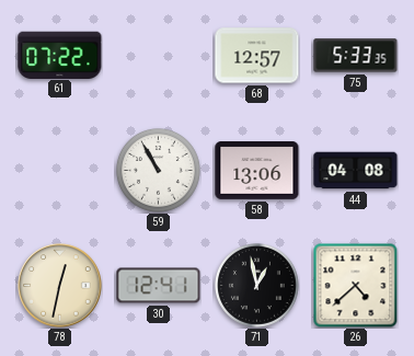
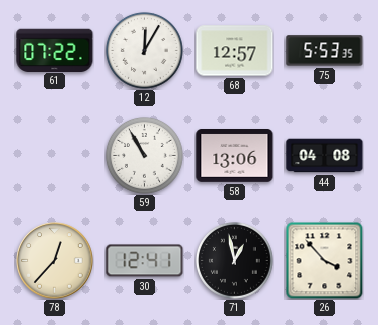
12: none -> 12:05
75: 5:33 -> 5:53
78: 12:32 -> 12:37
26: 4:38 -> 3:53
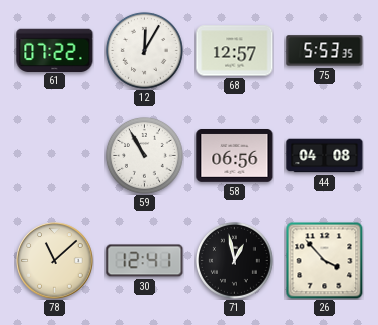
58: 13:06 -> 06:56
78: 12:37 -> 11:08
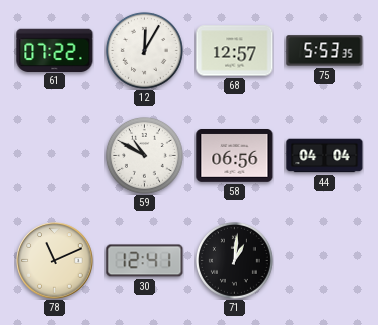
59: 10:55 -> 10:50
44: 04:08 -> 04:04
78: 11:08 -> 11:11
71: 12:58 -> 1:01
26: 3:53 -> none
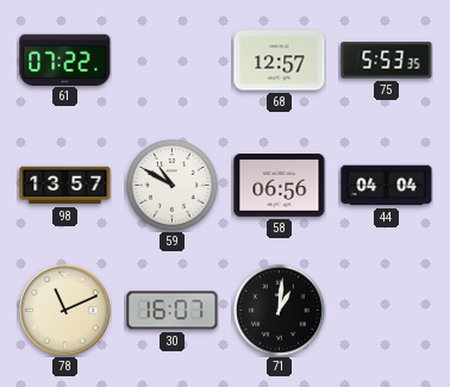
12: 12:05 -> none
98: none -> 13:57
30: 12:41 -> 16:07
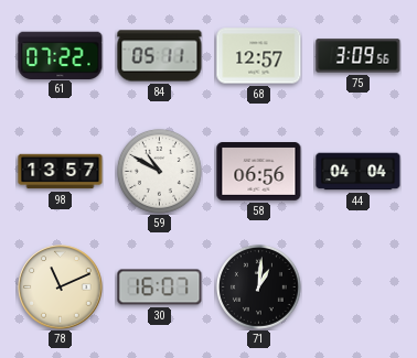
84: none -> 05:11
75: 5:53 -> 3:09
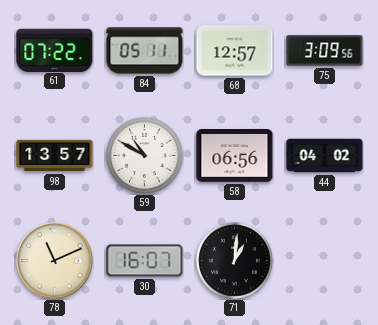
44: 04:04 -> 04:02
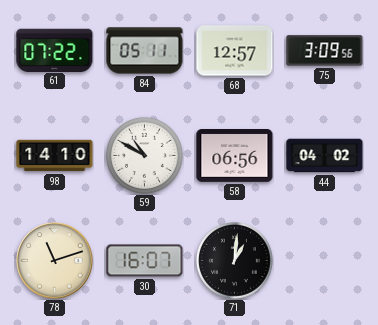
98: 13:57 -> 14:10
78: 11:11 -> 11:12
